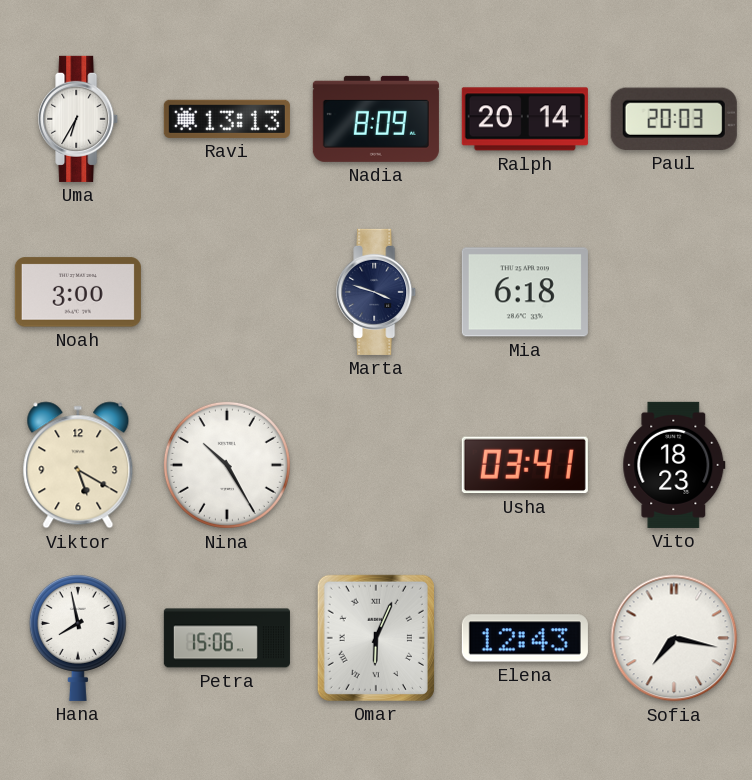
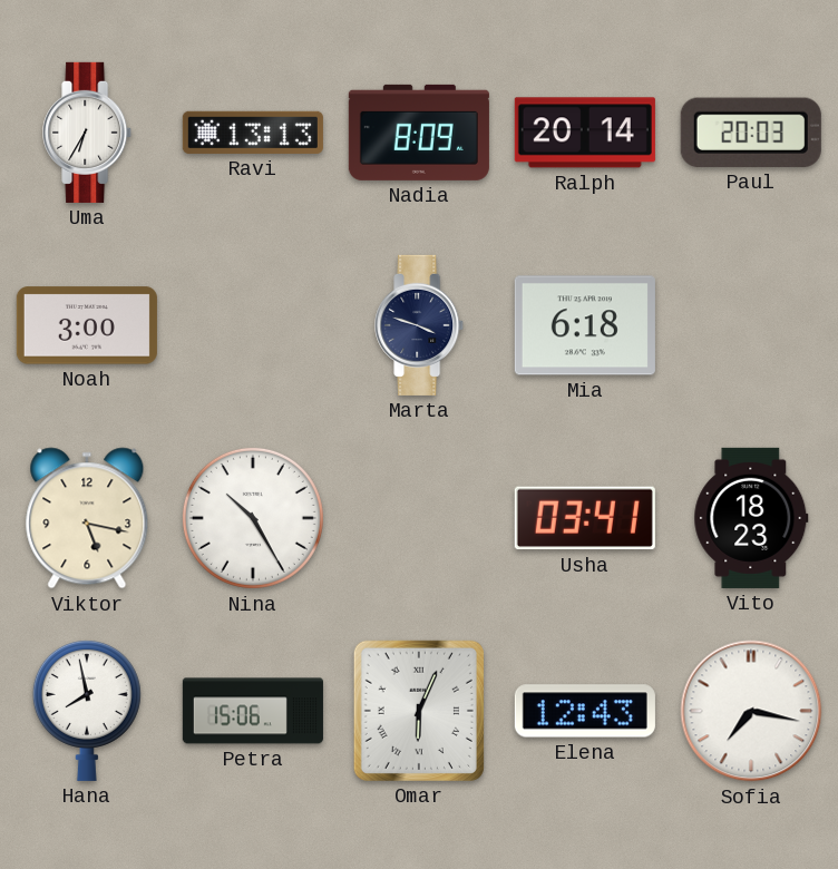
Viktor: 5:20 -> 5:17
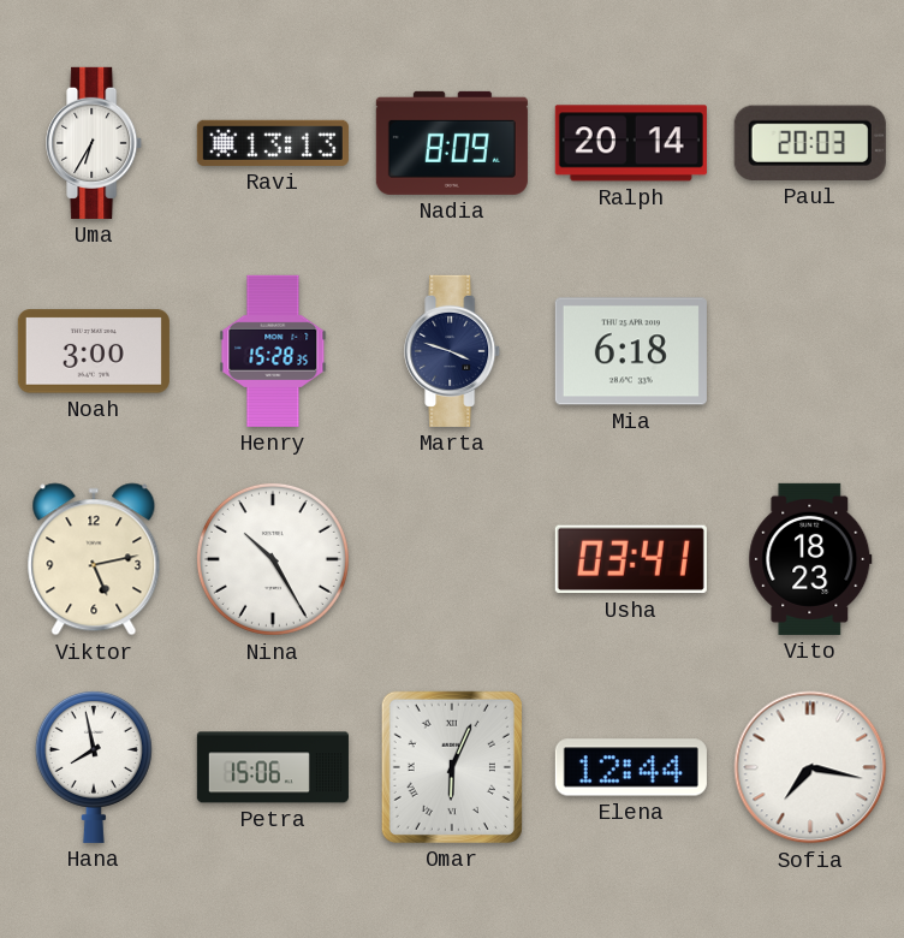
Henry: none -> 15:28
Viktor: 5:17 -> 5:13
Elena: 12:43 -> 12:44
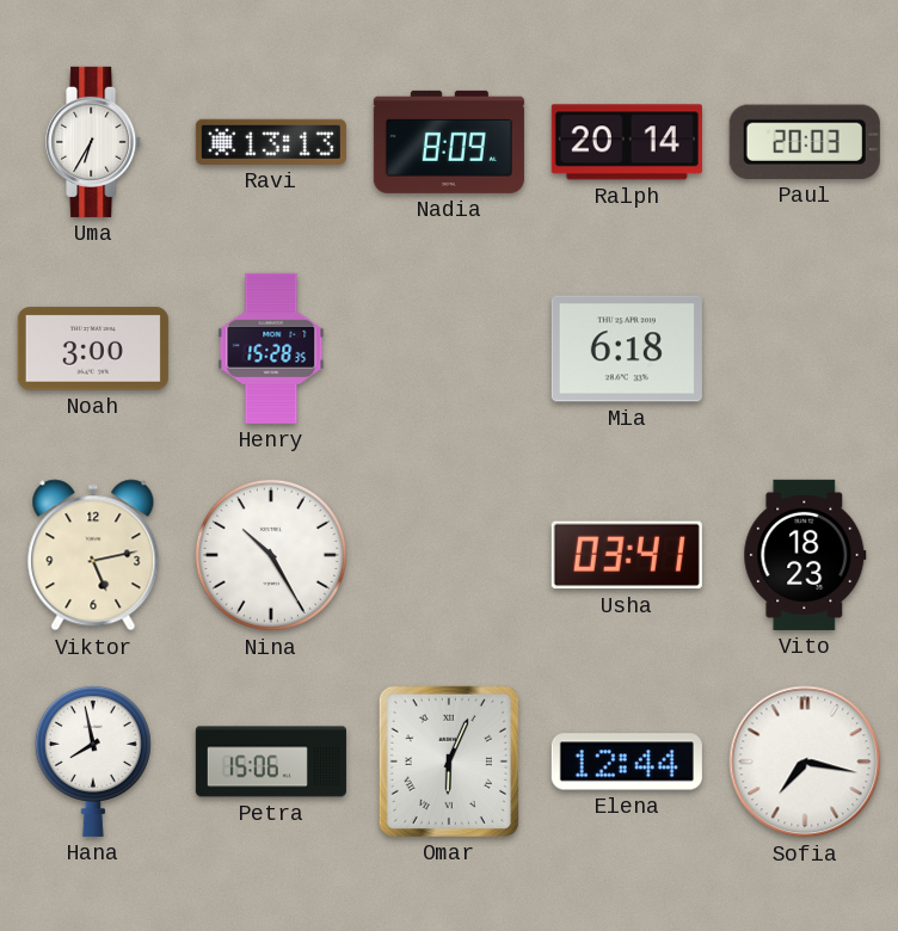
Marta: 3:48 -> none
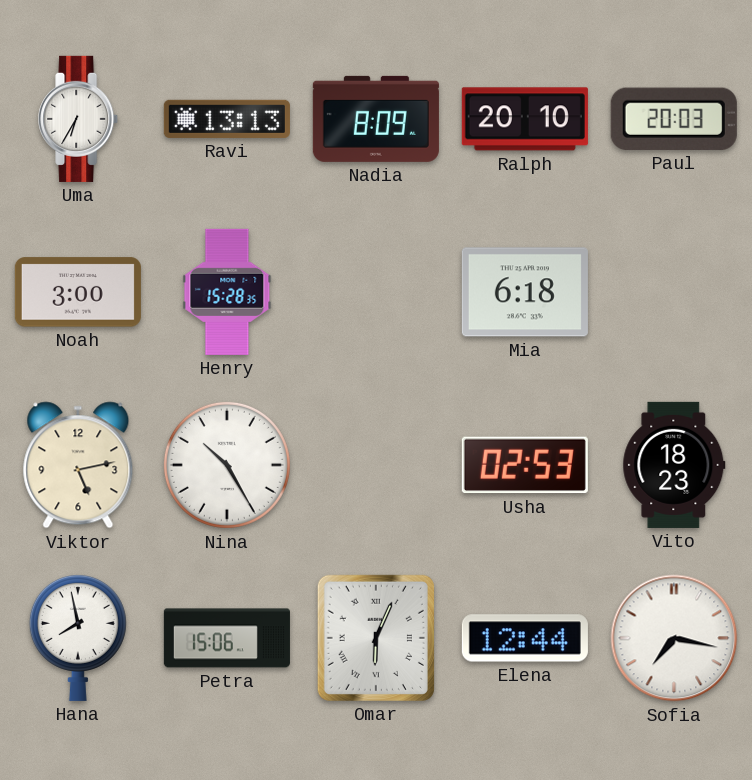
Ralph: 20:14 -> 20:10
Usha: 03:41 -> 02:53
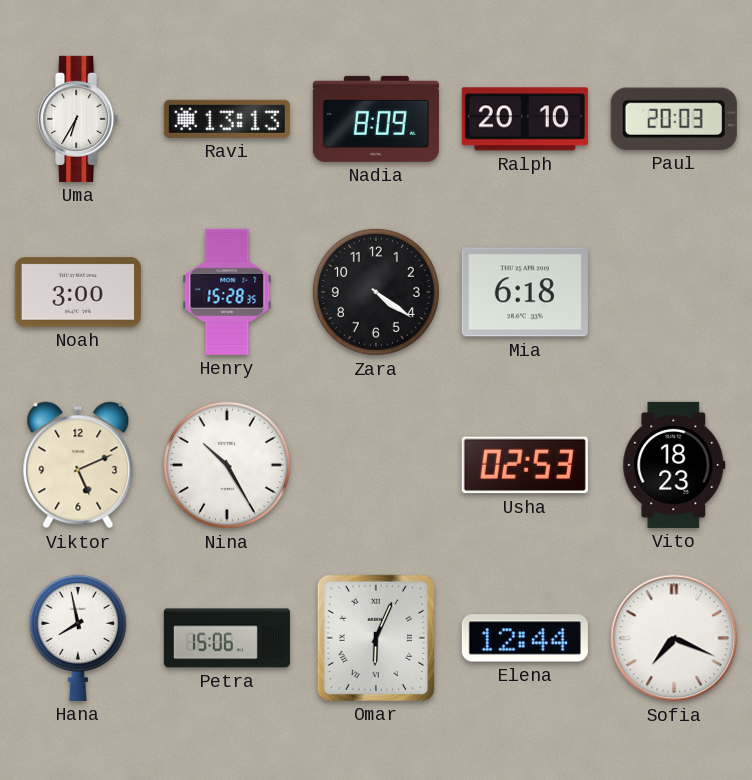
Zara: none -> 4:21
Viktor: 5:13 -> 5:11
Sofia: 7:17 -> 7:19
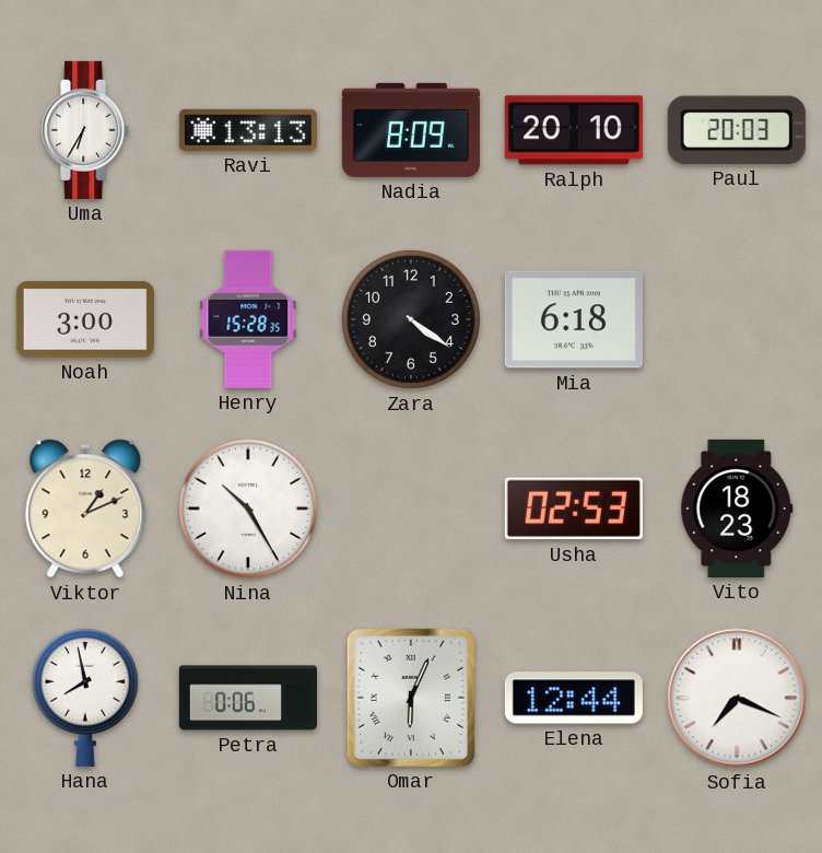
Viktor: 5:11 -> 1:11
Petra: 15:06 -> 0:06
